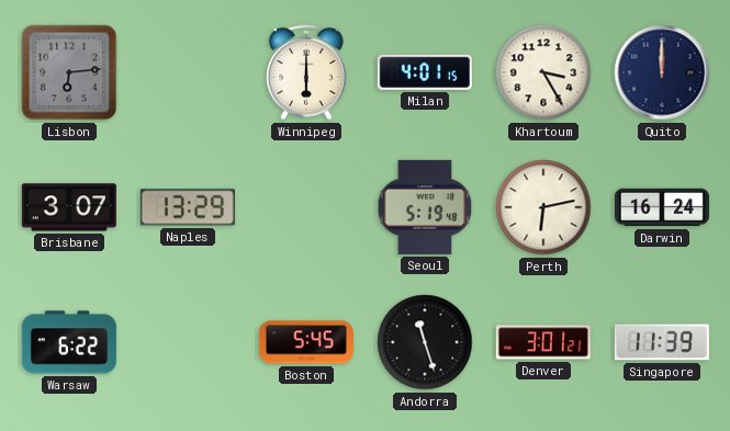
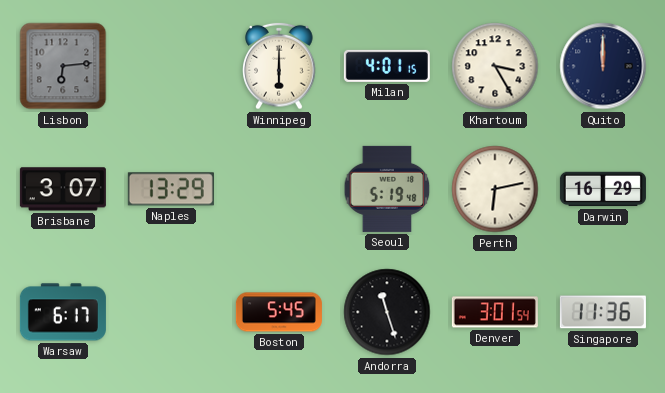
Darwin: 16:24 -> 16:29
Warsaw: 6:22 -> 6:17
Denver: 3:01:21 -> 3:01:54
Singapore: 11:39 -> 11:36
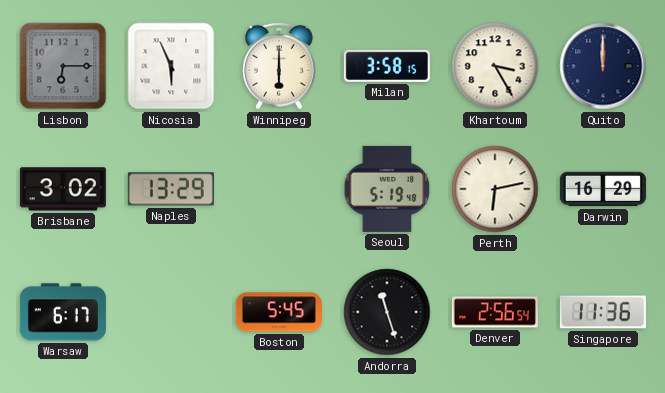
Lisbon: 6:14 -> 6:15
Nicosia: none -> 5:56
Milan: 4:01 -> 3:58
Brisbane: 3:07 -> 3:02
Denver: 3:01 -> 2:56
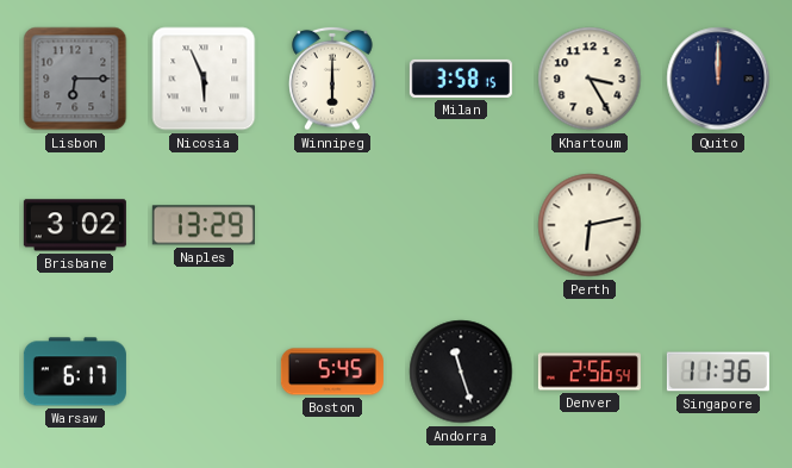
Seoul: 5:19 -> none
Darwin: 16:29 -> none
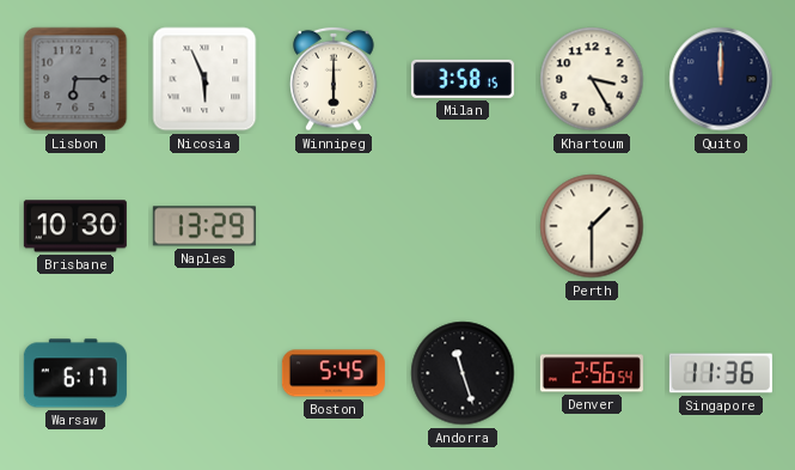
Brisbane: 3:02 -> 10:30
Perth: 6:13 -> 1:30
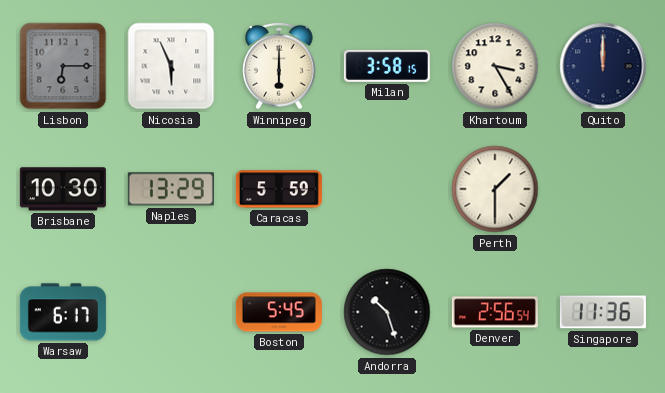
Caracas: none -> 5:59
Andorra: 11:27 -> 10:27
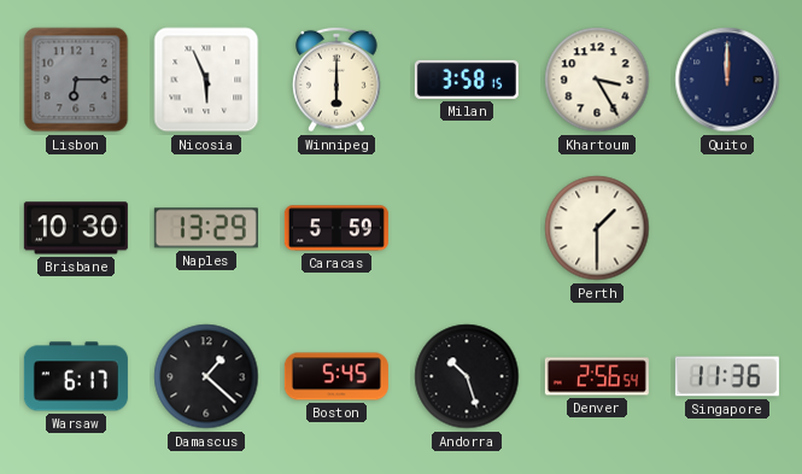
Damascus: none -> 1:22
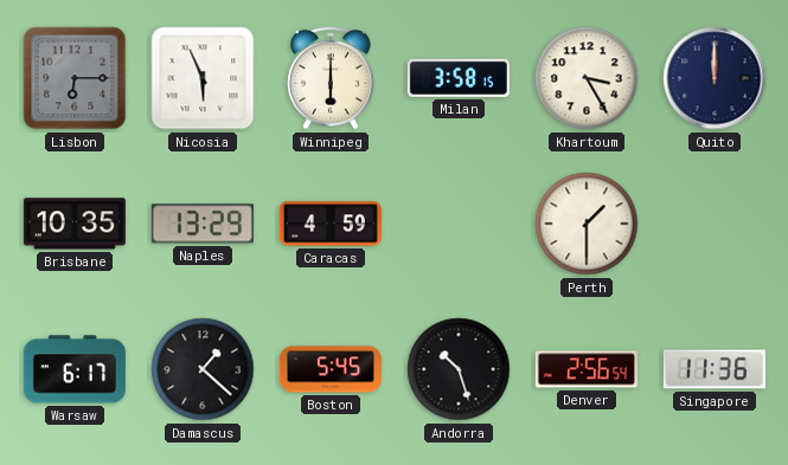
Brisbane: 10:30 -> 10:35
Caracas: 5:59 -> 4:59
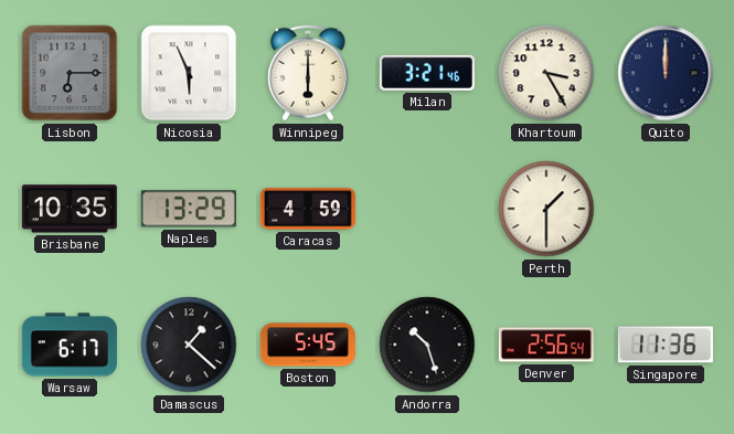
Milan: 3:58 -> 3:21
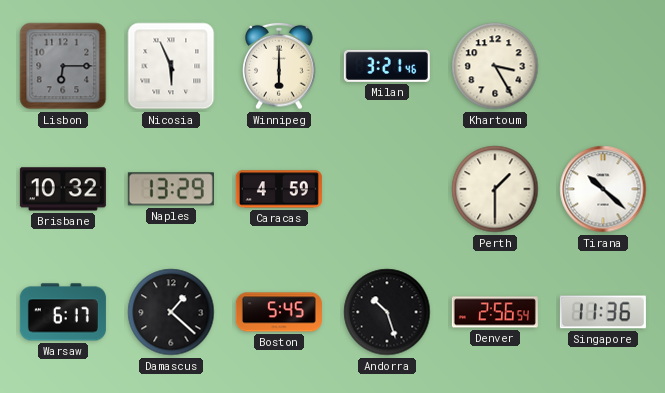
Quito: 12:00 -> none
Brisbane: 10:35 -> 10:32
Tirana: none -> 10:22
